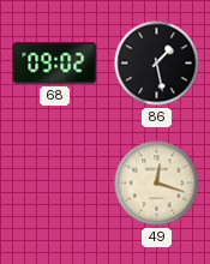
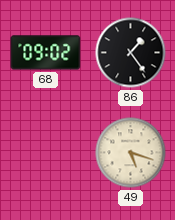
86: 1:28 -> 1:24
49: 12:18 -> 5:18
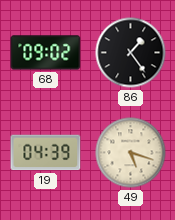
19: none -> 04:39
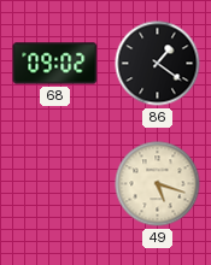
86: 1:24 -> 1:21
19: 04:39 -> none
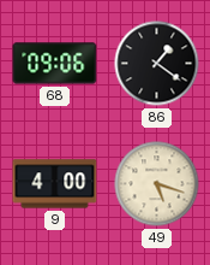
68: 09:02 -> 09:06
9: none -> 4:00
